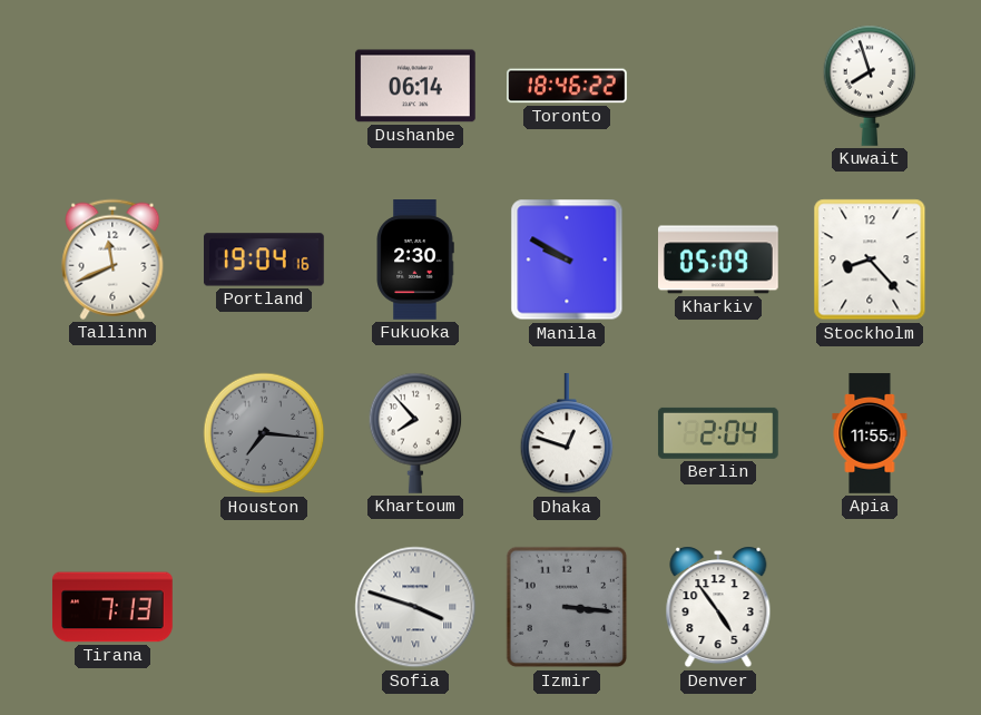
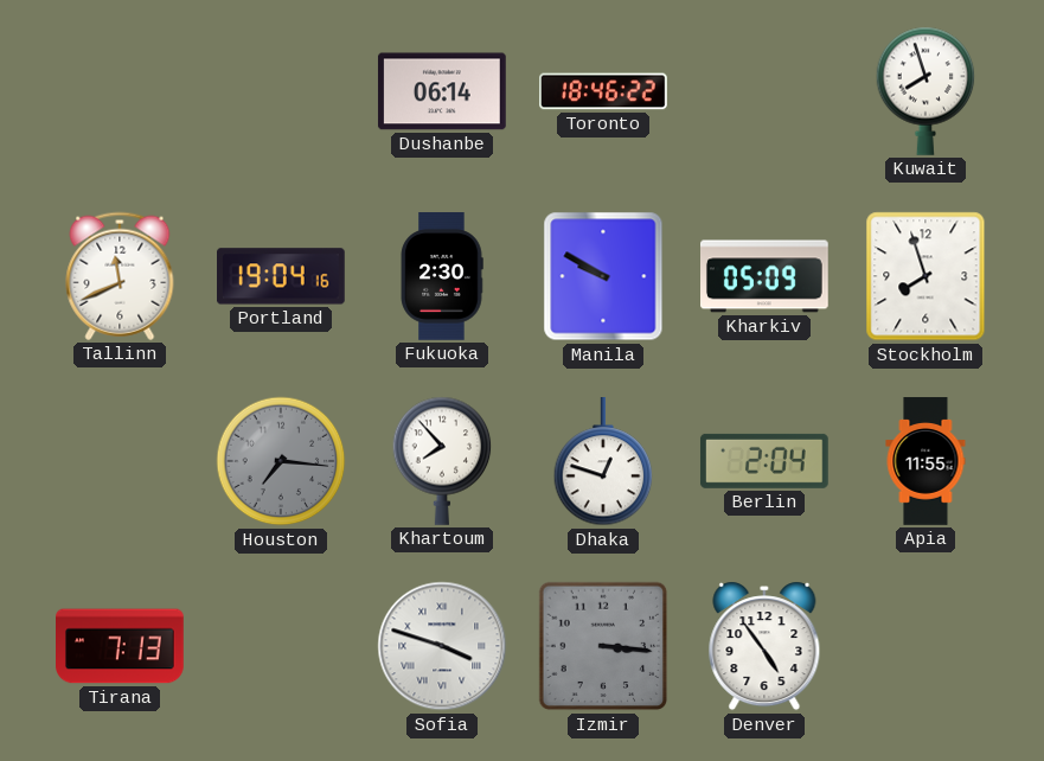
Stockholm: 8:23 -> 7:57
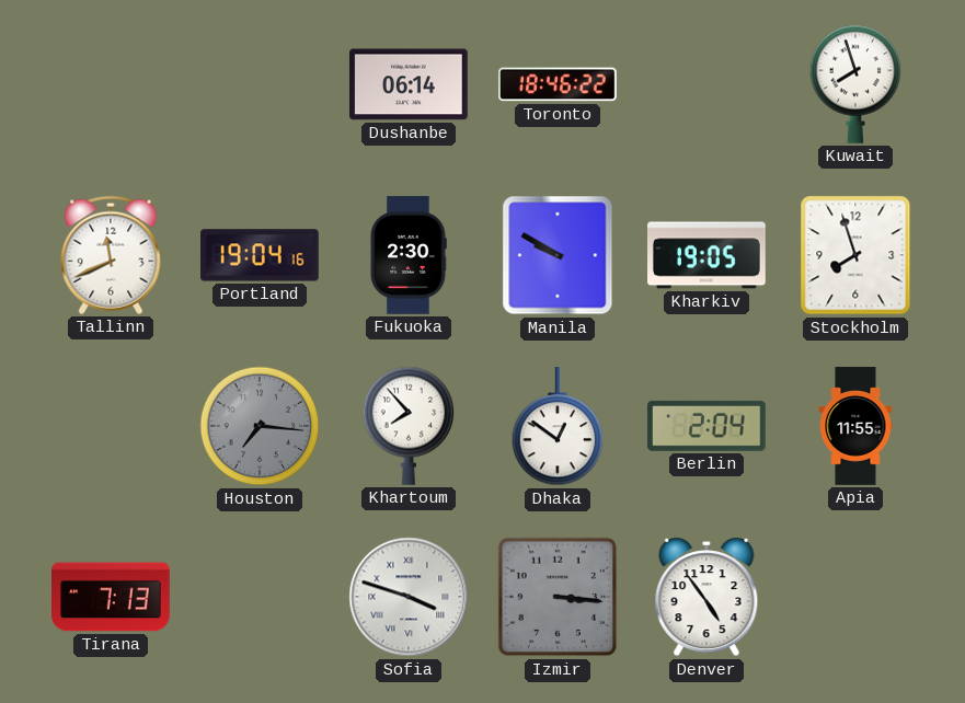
Kharkiv: 05:09 -> 19:05
Dhaka: 12:48 -> 12:51
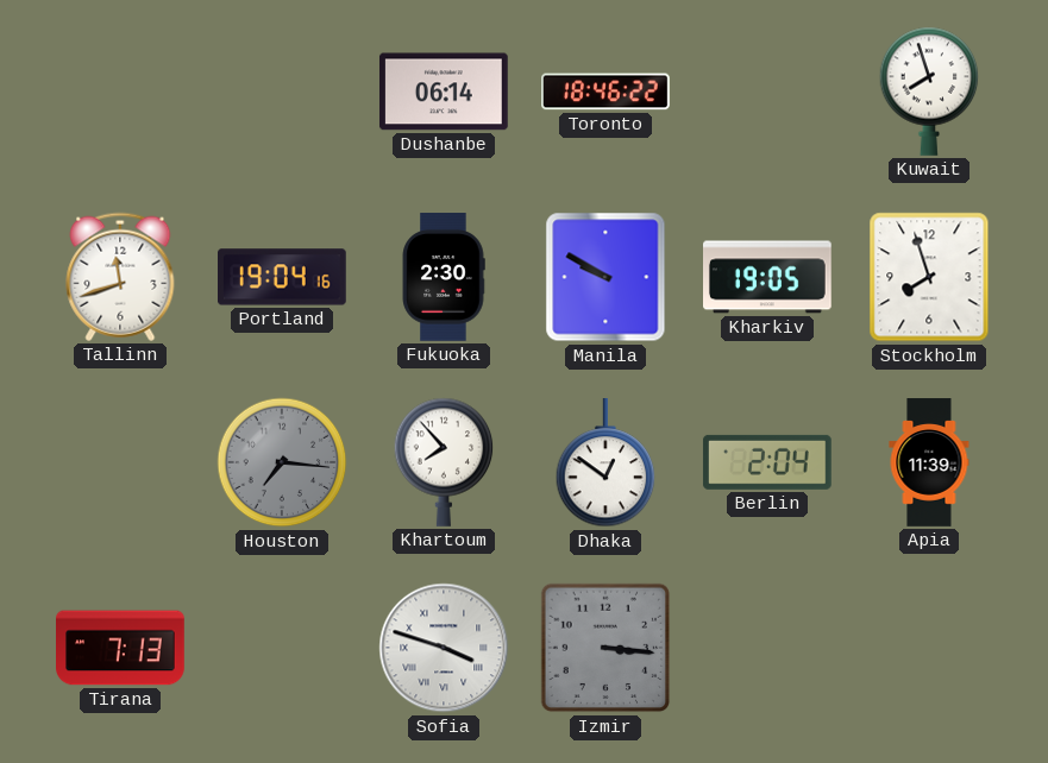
Tallinn: 11:41 -> 11:42
Apia: 11:55 -> 11:39
Denver: 4:54 -> none
